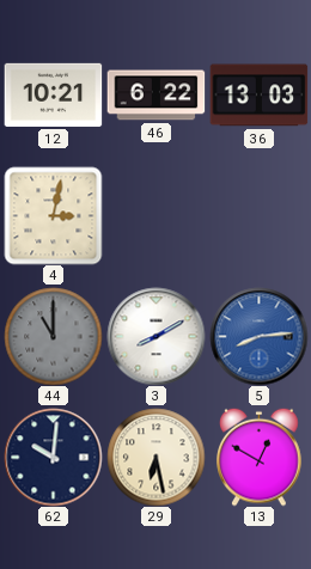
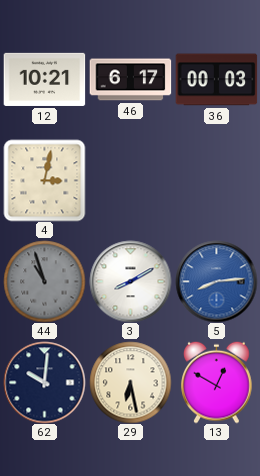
46: 6:22 -> 6:17
36: 13:03 -> 00:03
44: 11:00 -> 10:57
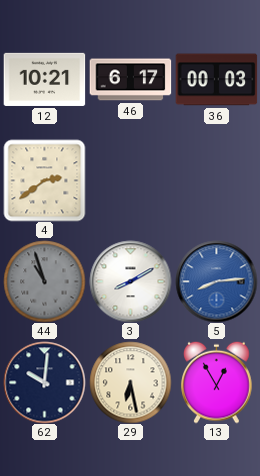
4: 3:02 -> 2:39
13: 12:50 -> 12:55
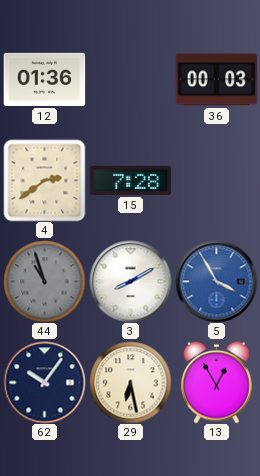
12: 10:21 -> 01:36
46: 6:17 -> none
15: none -> 7:28
5: 8:14 -> 3:55
62: 10:01 -> 10:06
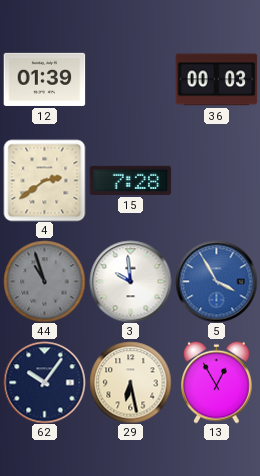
12: 01:36 -> 01:39
3: 8:10 -> 9:59
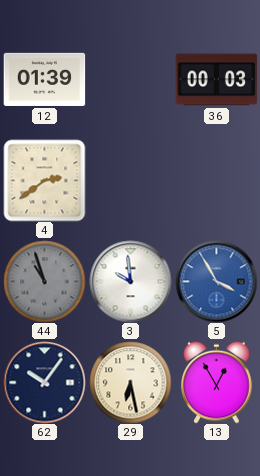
15: 7:28 -> none
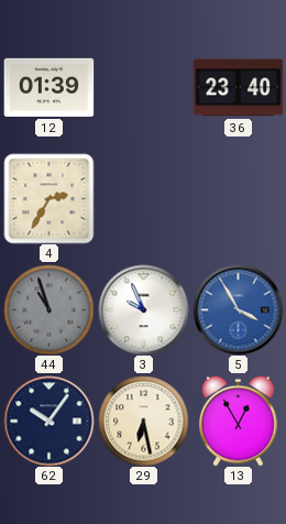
36: 00:03 -> 23:40
4: 2:39 -> 2:35
3: 9:59 -> 9:56
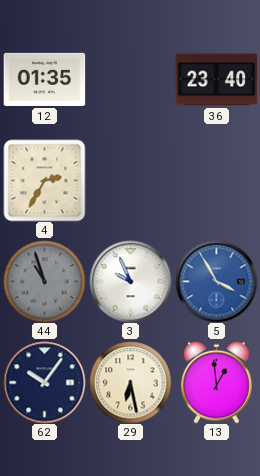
12: 01:39 -> 01:35
13: 12:55 -> 12:59
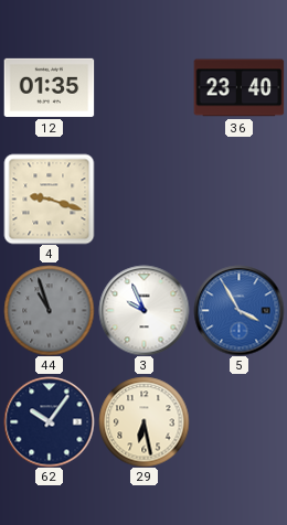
4: 2:35 -> 9:18
13: 12:59 -> none
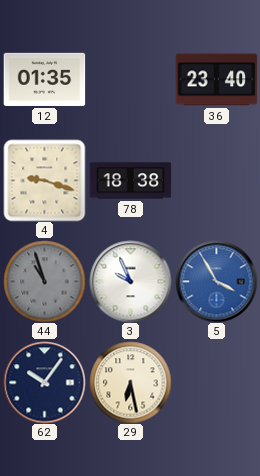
78: none -> 18:38
